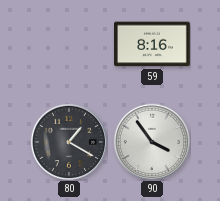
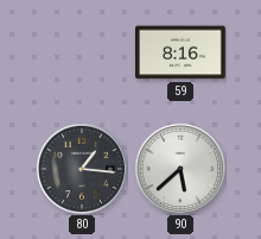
80: 1:20 -> 1:16
90: 3:54 -> 5:38
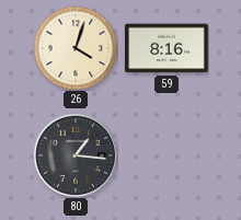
26: none -> 4:03
90: 5:38 -> none
